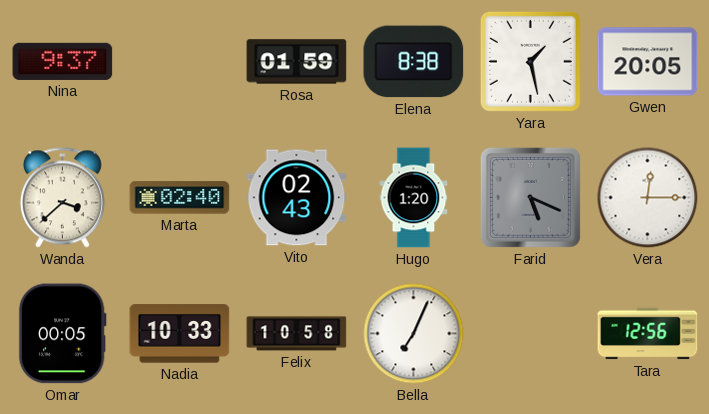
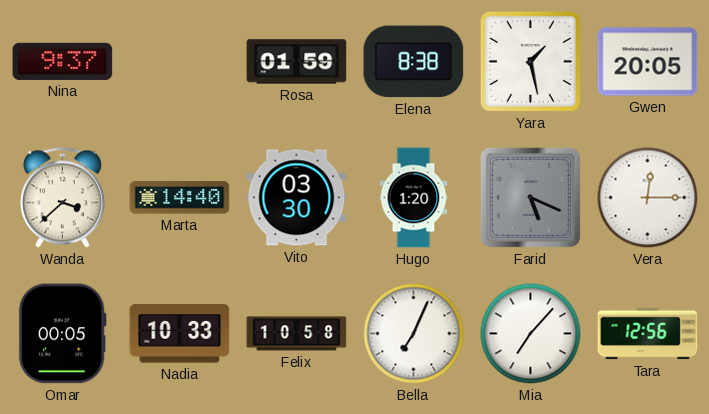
Marta: 02:40 -> 14:40
Vito: 02:43 -> 03:30
Mia: none -> 7:07
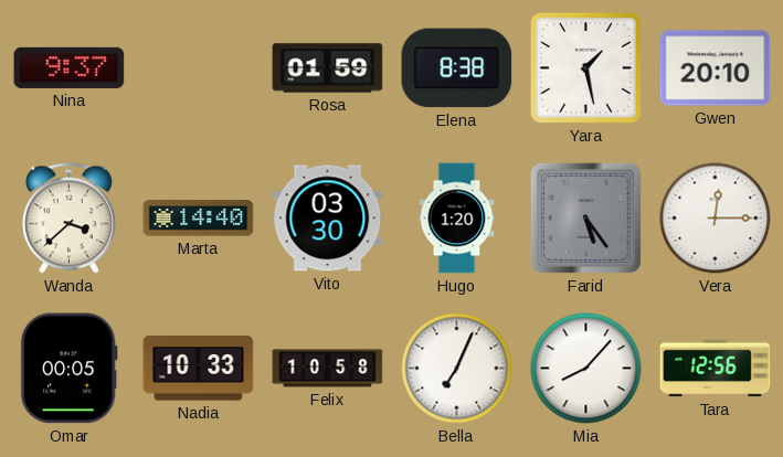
Gwen: 20:05 -> 20:10
Farid: 5:19 -> 5:24
Mia: 7:07 -> 8:07
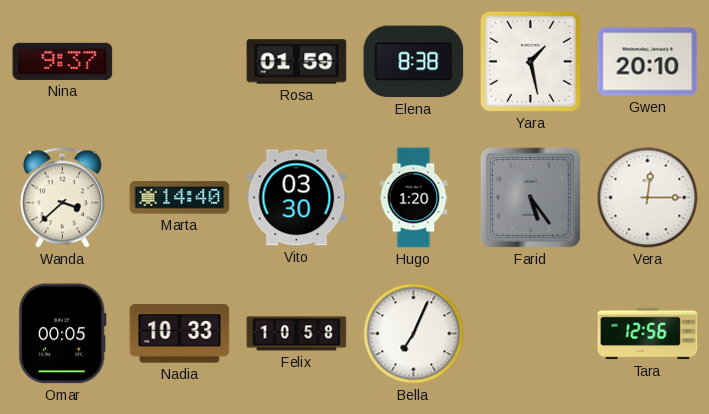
Mia: 8:07 -> none
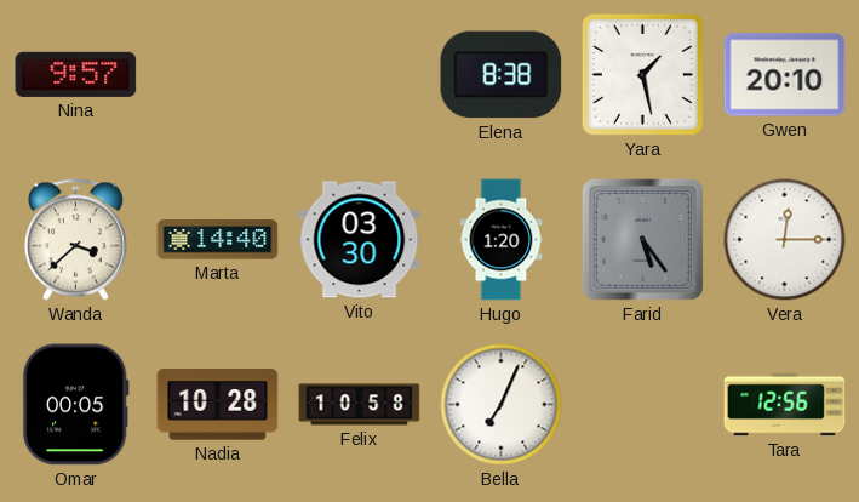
Nina: 9:37 -> 9:57
Rosa: 01:59 -> none
Nadia: 10:33 -> 10:28
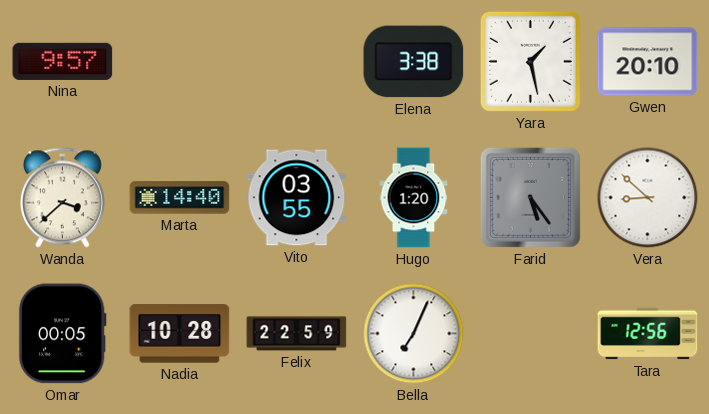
Elena: 8:38 -> 3:38
Vito: 03:30 -> 03:55
Vera: 12:15 -> 8:52
Felix: 10:58 -> 22:59
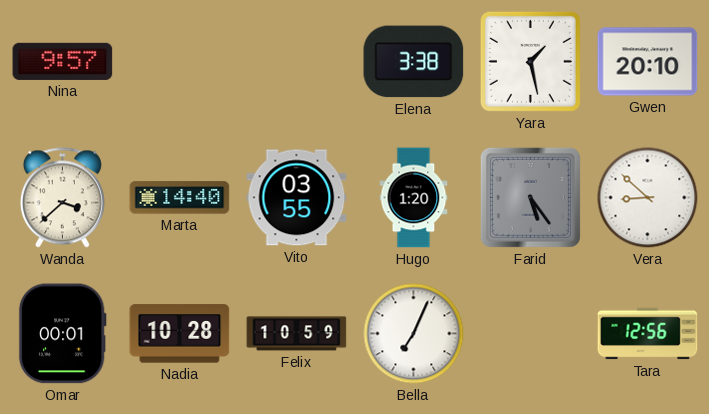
Omar: 00:05 -> 00:01
Felix: 22:59 -> 10:59
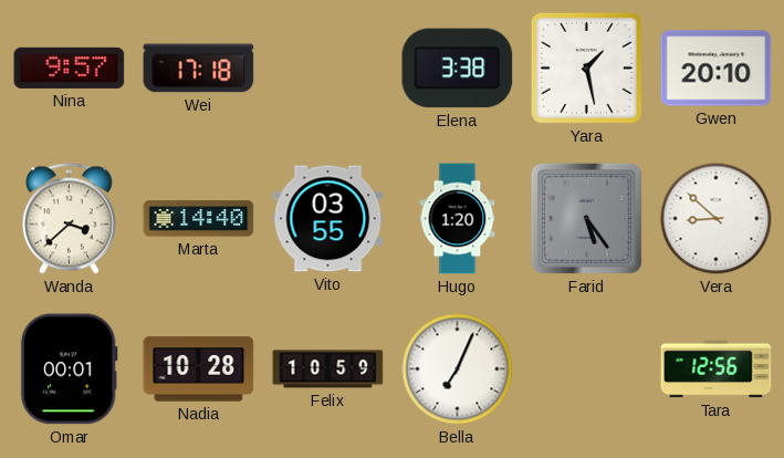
Wei: none -> 17:18
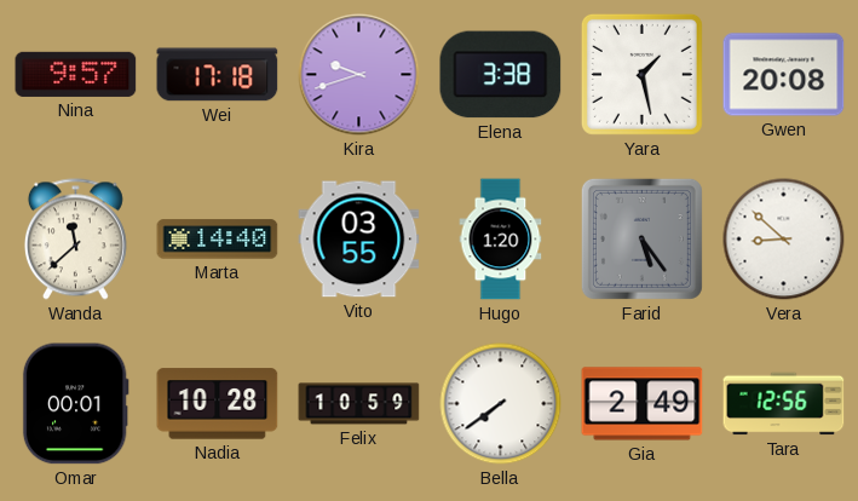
Kira: none -> 9:42
Gwen: 20:10 -> 20:08
Wanda: 3:38 -> 11:38
Bella: 7:04 -> 7:39
Gia: none -> 2:49
